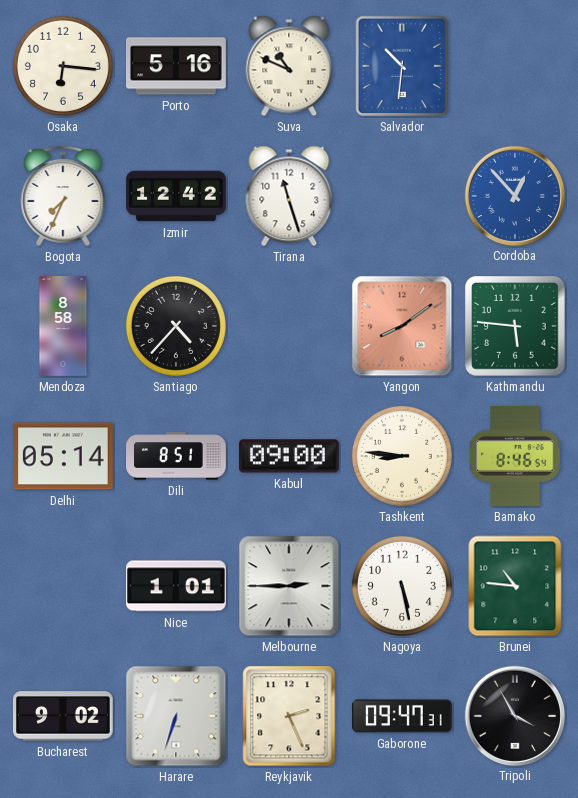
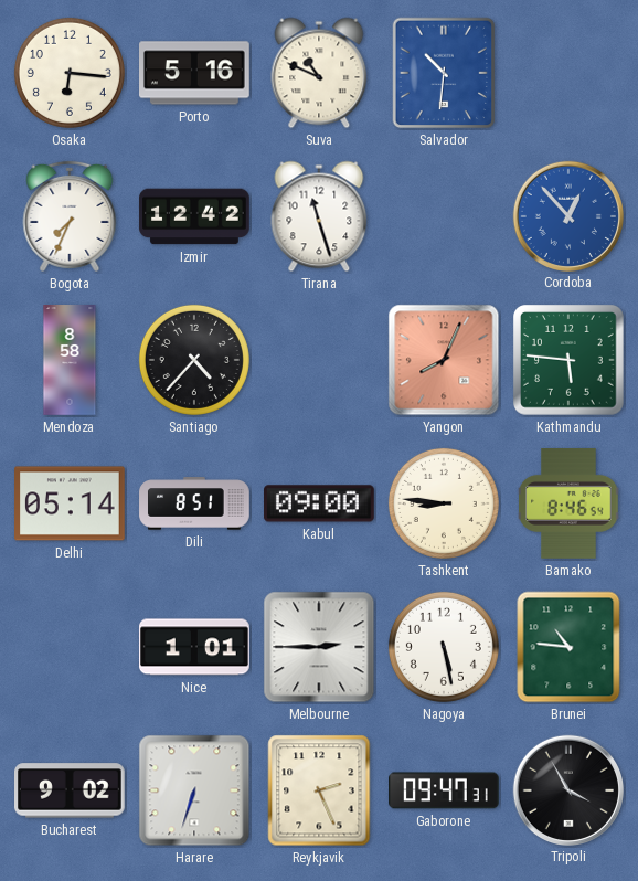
Yangon: 8:09 -> 8:04
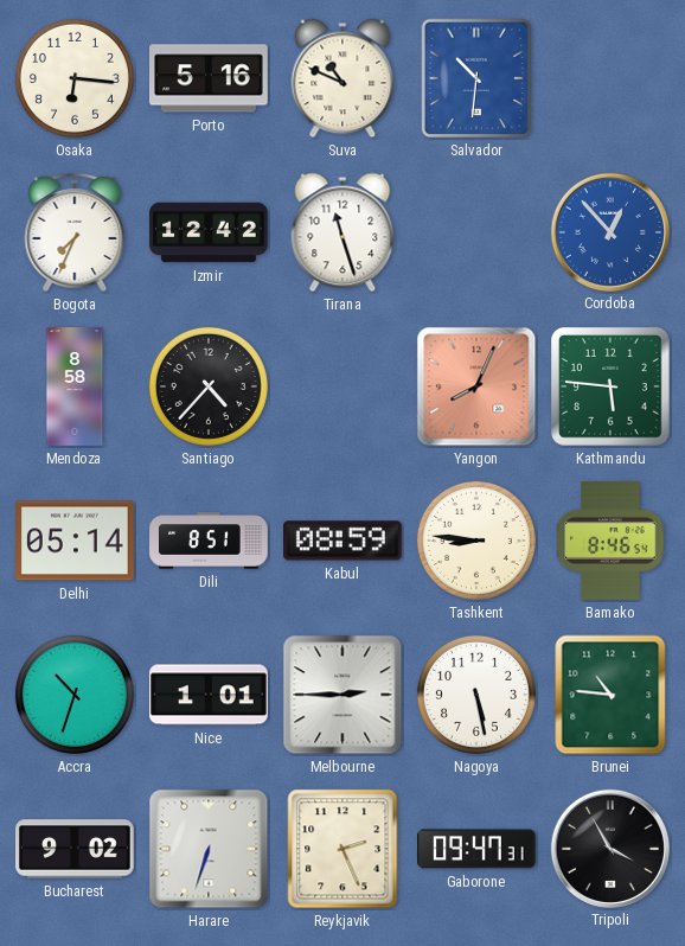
Kabul: 09:00 -> 08:59
Accra: none -> 10:33
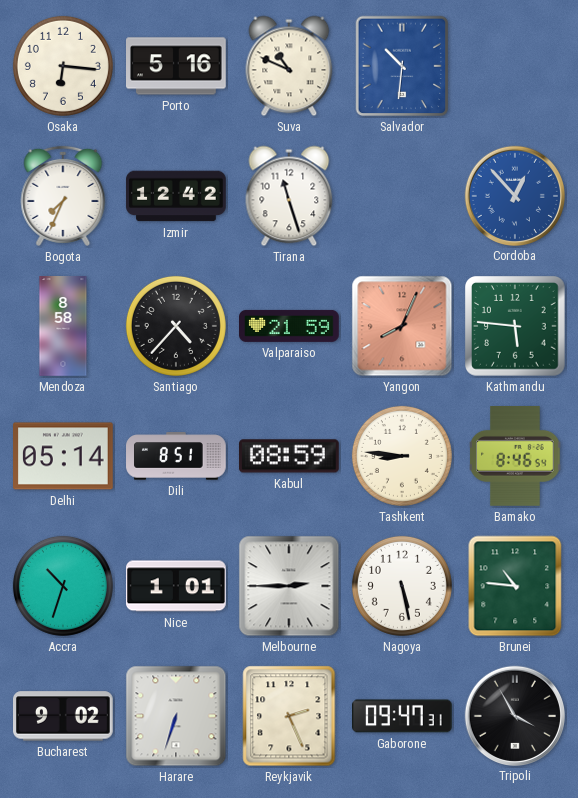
Valparaiso: none -> 21:59
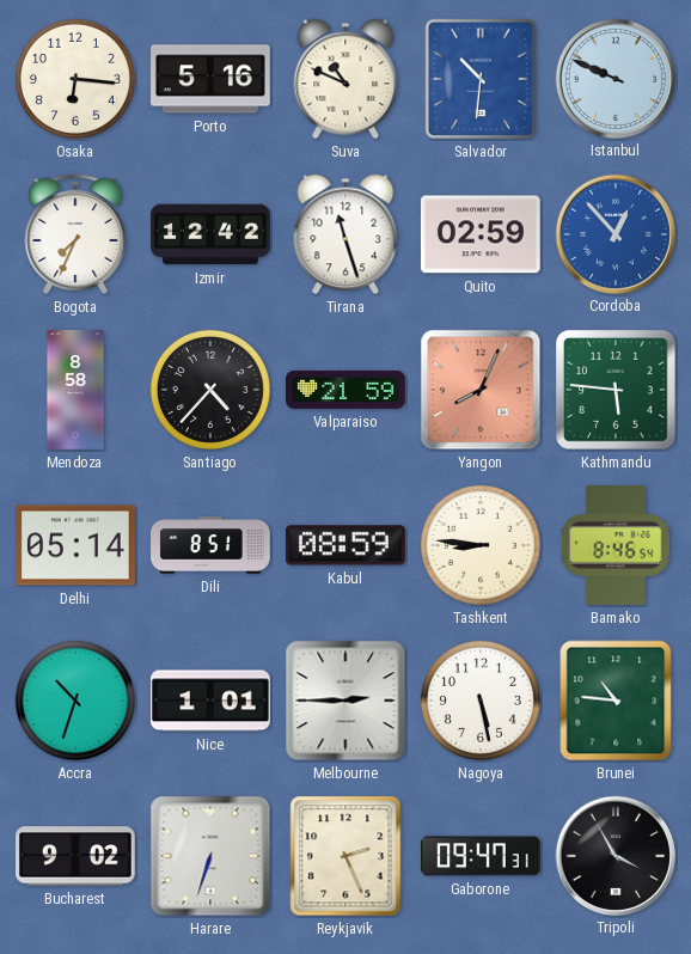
Istanbul: none -> 9:49
Quito: none -> 02:59
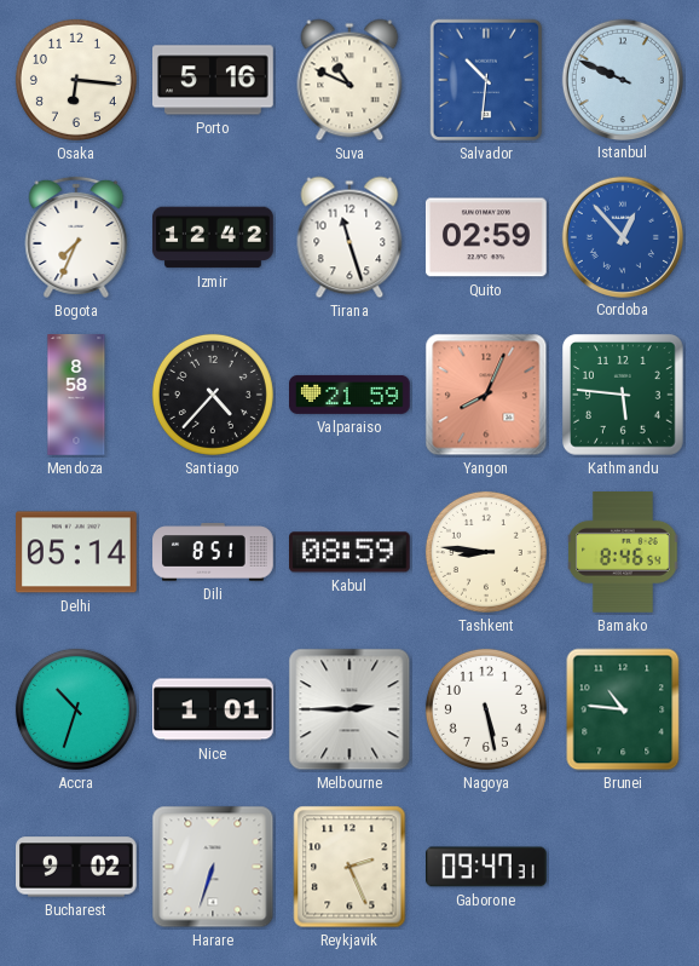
Tripoli: 3:55 -> none
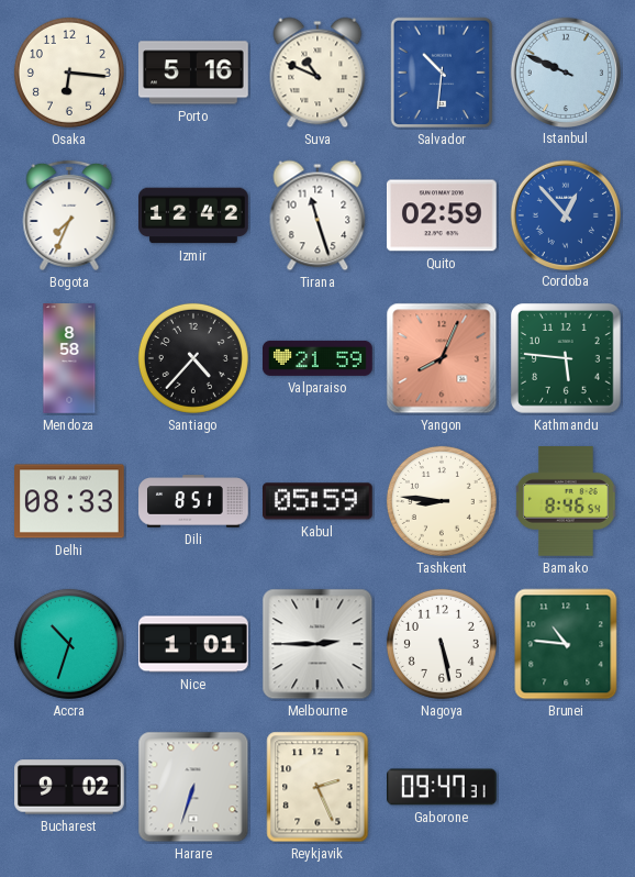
Delhi: 05:14 -> 08:33
Kabul: 08:59 -> 05:59
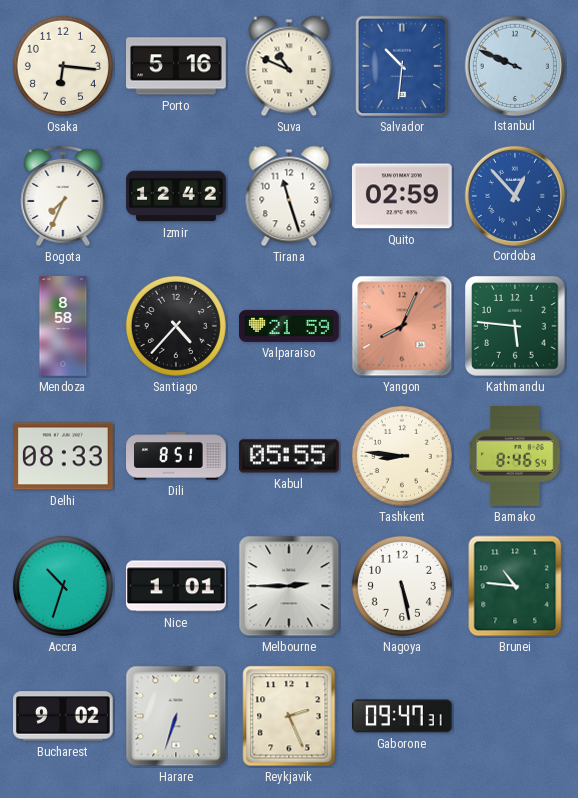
Kabul: 05:59 -> 05:55
